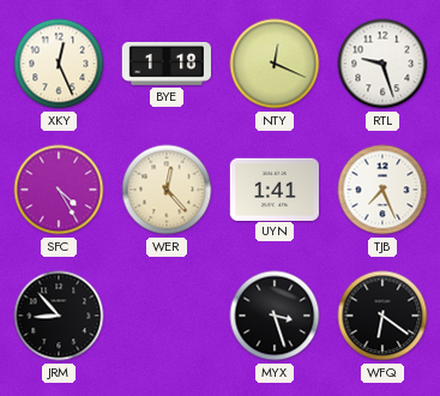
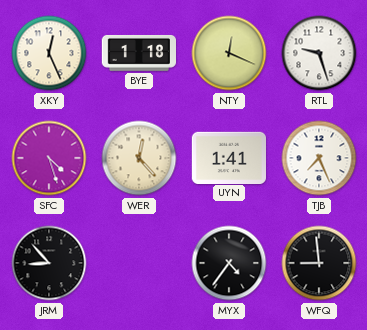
SFC: 4:25 -> 4:27
MYX: 3:27 -> 4:36
WFQ: 6:21 -> 8:59
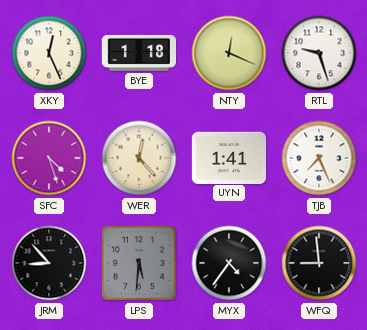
LPS: none -> 5:31
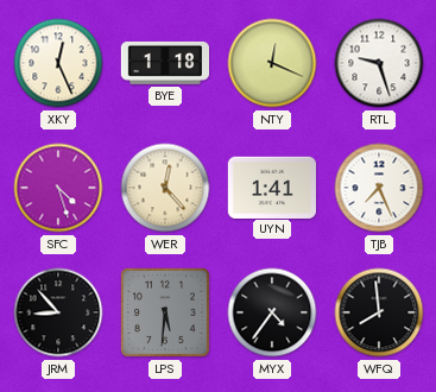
WFQ: 8:59 -> 7:59
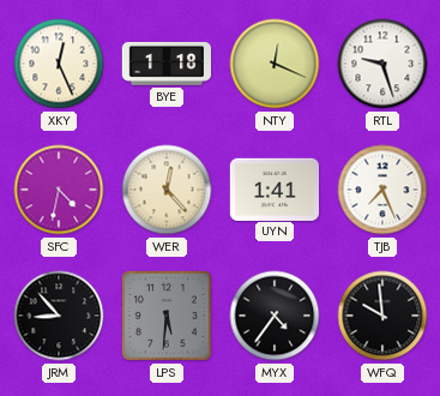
SFC: 4:27 -> 4:32
WFQ: 7:59 -> 9:59
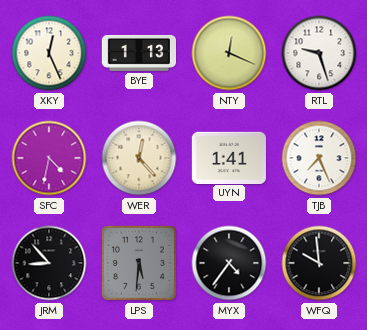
BYE: 1:18 -> 1:13
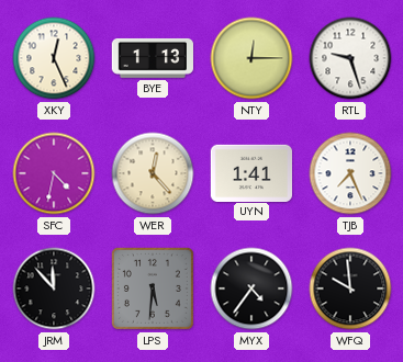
NTY: 12:19 -> 12:15
JRM: 8:53 -> 11:53
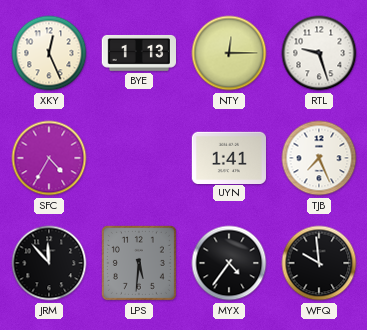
SFC: 4:32 -> 4:35
WER: 12:23 -> none
